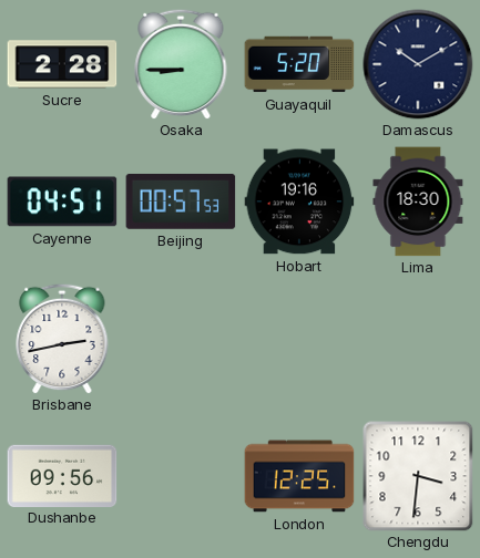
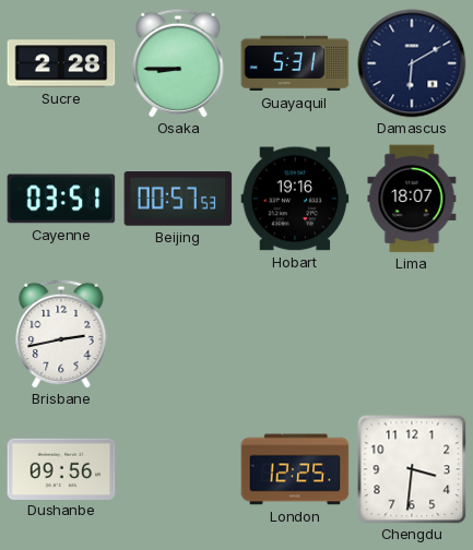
Guayaquil: 5:20 -> 5:31
Damascus: 10:10 -> 6:10
Cayenne: 04:51 -> 03:51
Lima: 18:30 -> 18:07
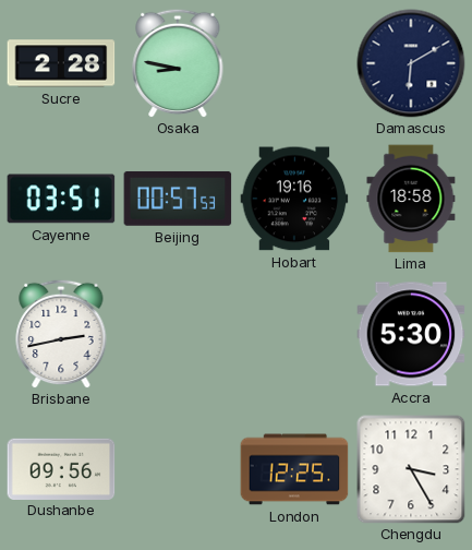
Osaka: 8:45 -> 8:47
Guayaquil: 5:31 -> none
Lima: 18:07 -> 18:58
Accra: none -> 5:30
Chengdu: 3:31 -> 3:25
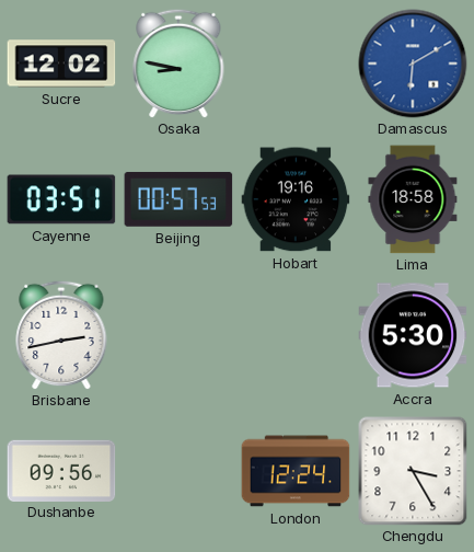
Sucre: 2:28 -> 12:02
Damascus dial: navy -> blue
London: 12:25 -> 12:24
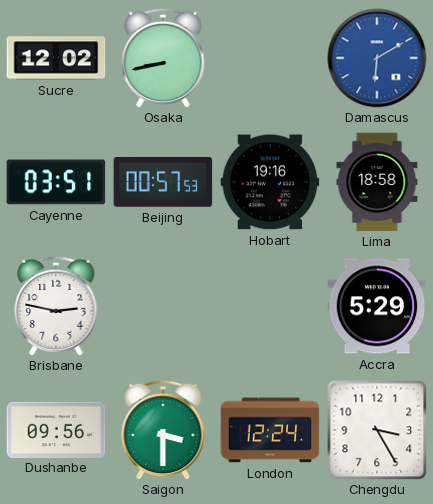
Osaka: 8:47 -> 8:43
Brisbane: 2:43 -> 2:47
Accra: 5:30 -> 5:29
Saigon: none -> 3:30
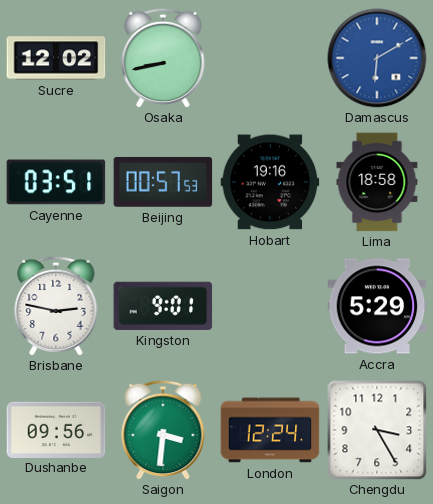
Kingston: none -> 9:01
Saigon: 3:30 -> 3:31
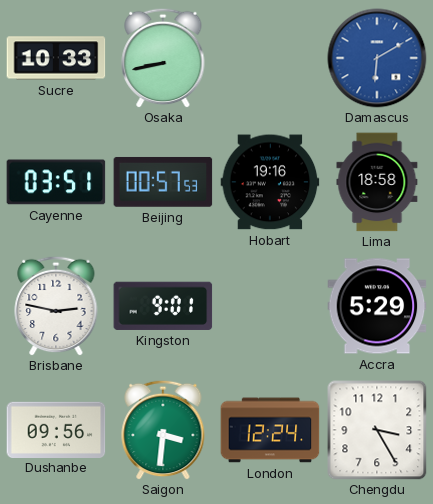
Sucre: 12:02 -> 10:33
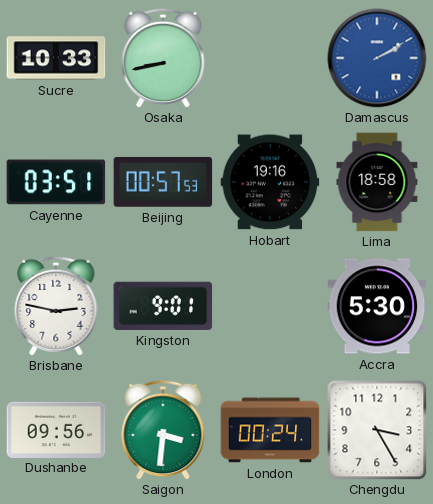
Damascus: 6:10 -> 2:10
Accra: 5:29 -> 5:30
London: 12:24 -> 00:24
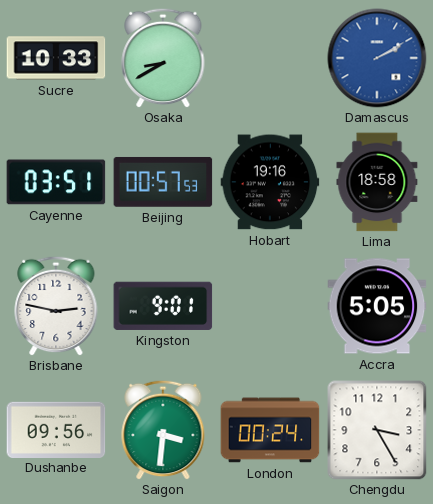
Osaka: 8:43 -> 8:40
Accra: 5:30 -> 5:05
